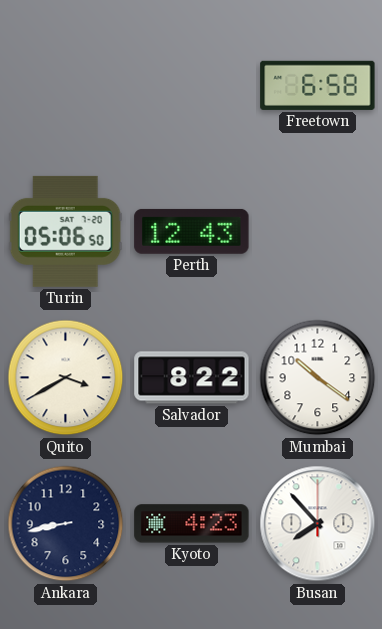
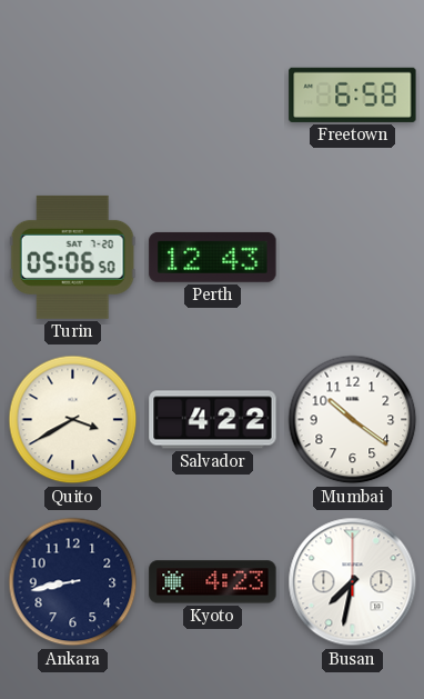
Salvador: 8:22 -> 4:22
Busan: 7:53 -> 7:32
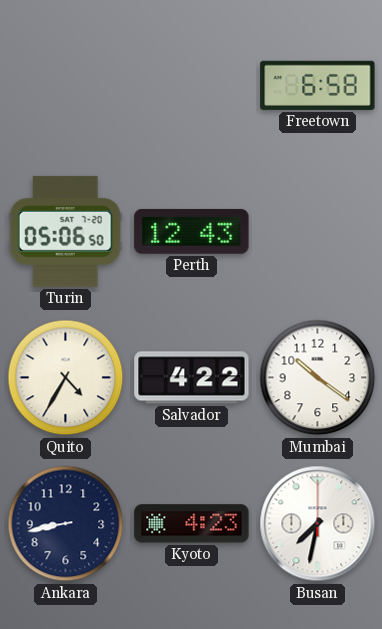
Quito: 3:40 -> 4:35
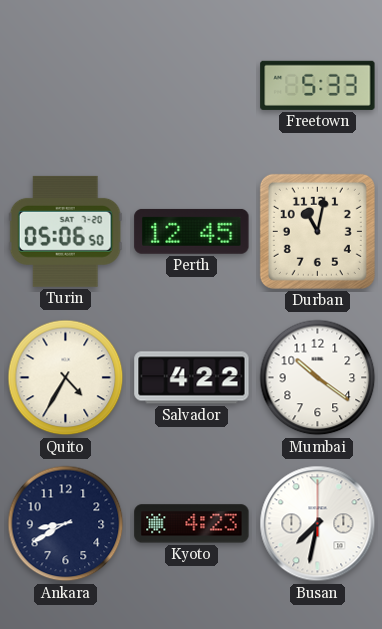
Freetown: 6:58 -> 5:33
Perth: 12:43 -> 12:45
Durban: none -> 11:02
Ankara: 8:43 -> 8:40
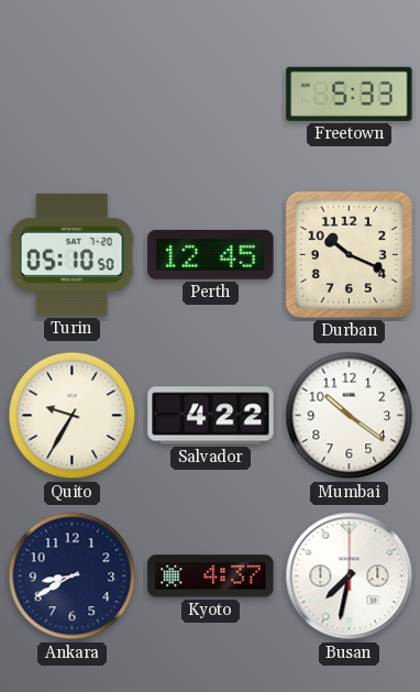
Turin: 05:06 -> 05:10
Durban: 11:02 -> 10:19
Quito: 4:35 -> 9:35
Kyoto: 4:23 -> 4:37
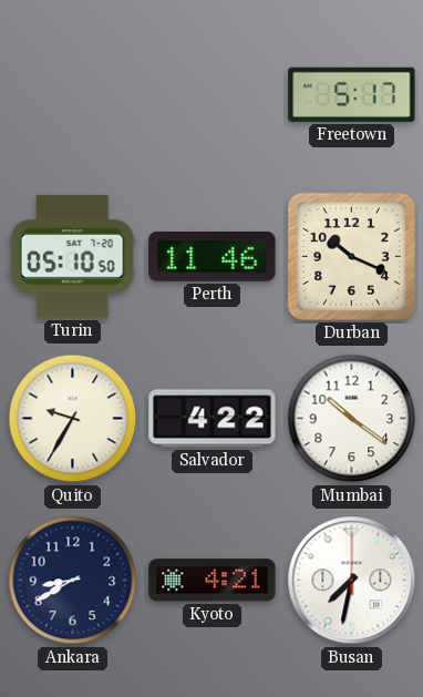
Freetown: 5:33 -> 5:17
Perth: 12:45 -> 11:46
Kyoto: 4:37 -> 4:21
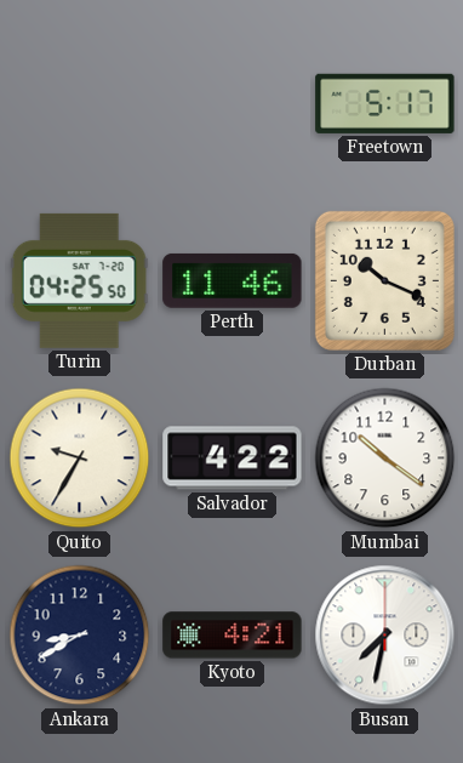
Turin: 05:10 -> 04:25
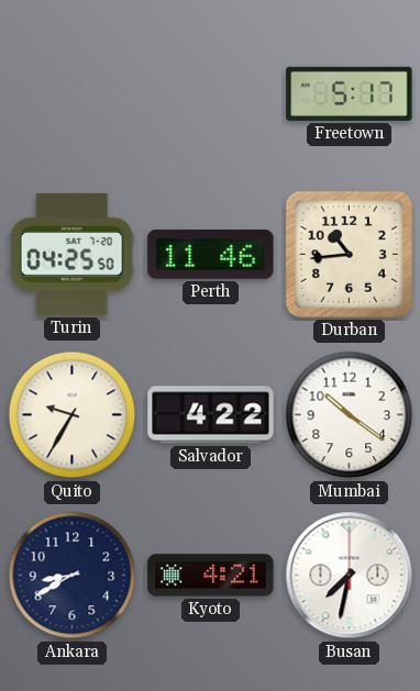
Durban: 10:19 -> 10:44
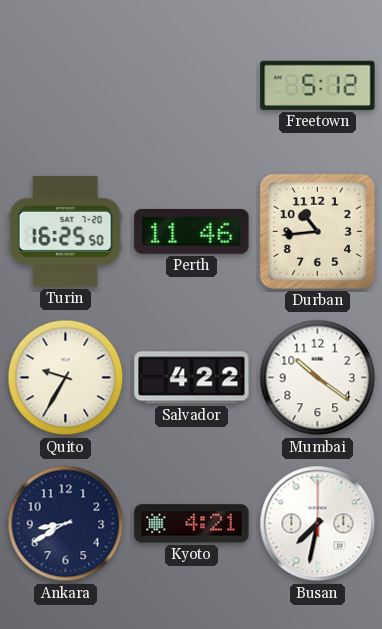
Freetown: 5:17 -> 5:12
Turin: 04:25 -> 16:25
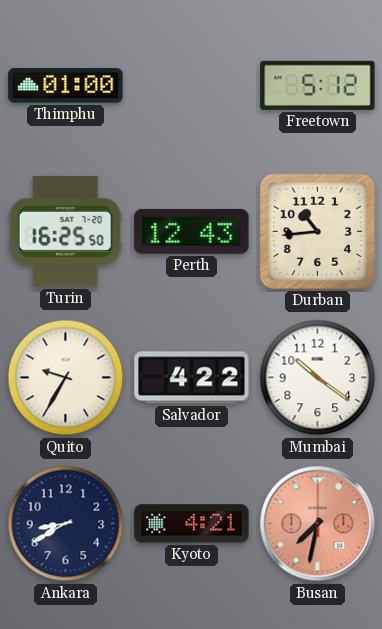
Thimphu: none -> 01:00
Perth: 11:46 -> 12:43
Busan dial: white -> salmon
